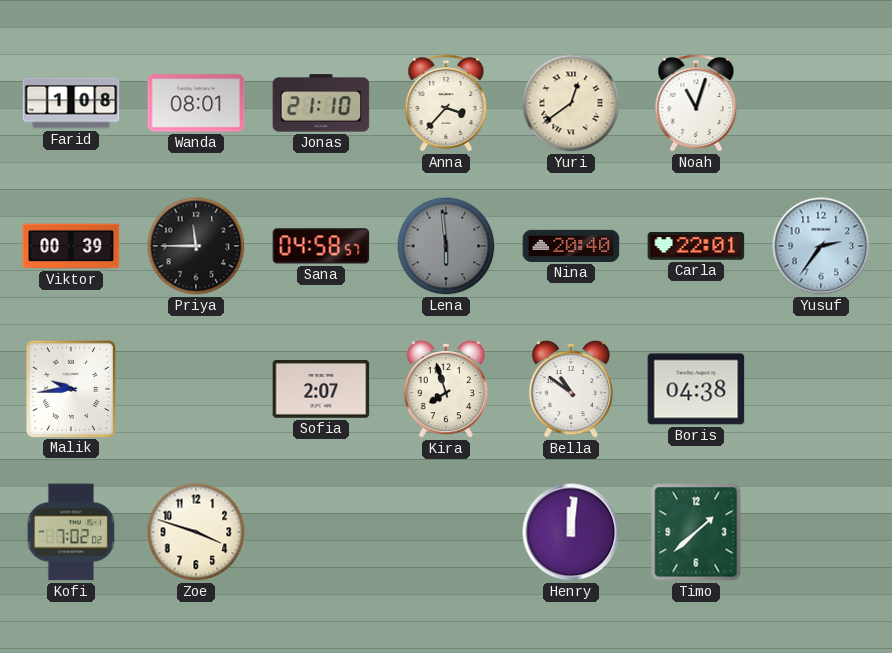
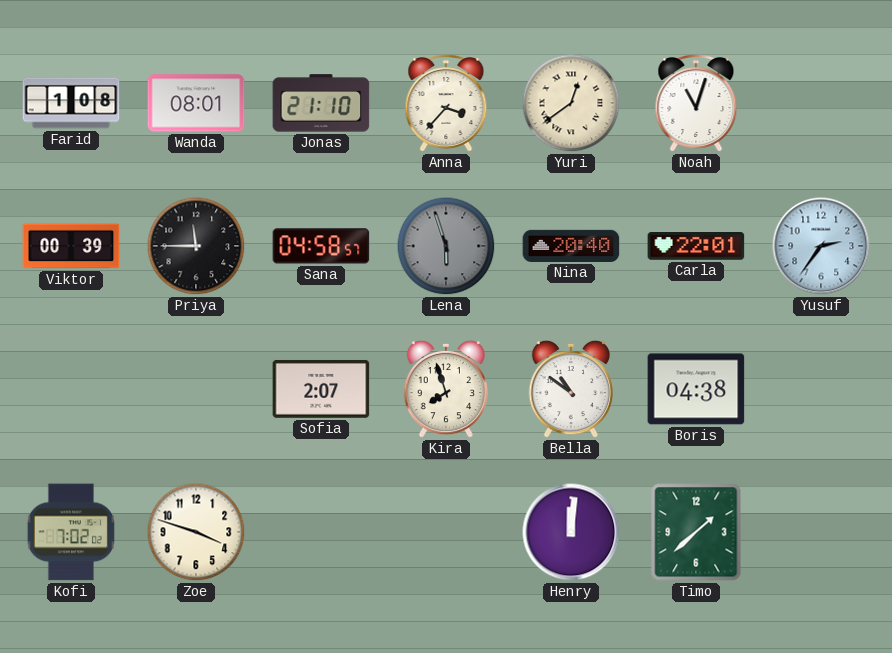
Lena: 5:59 -> 5:57
Malik: 9:44 -> none
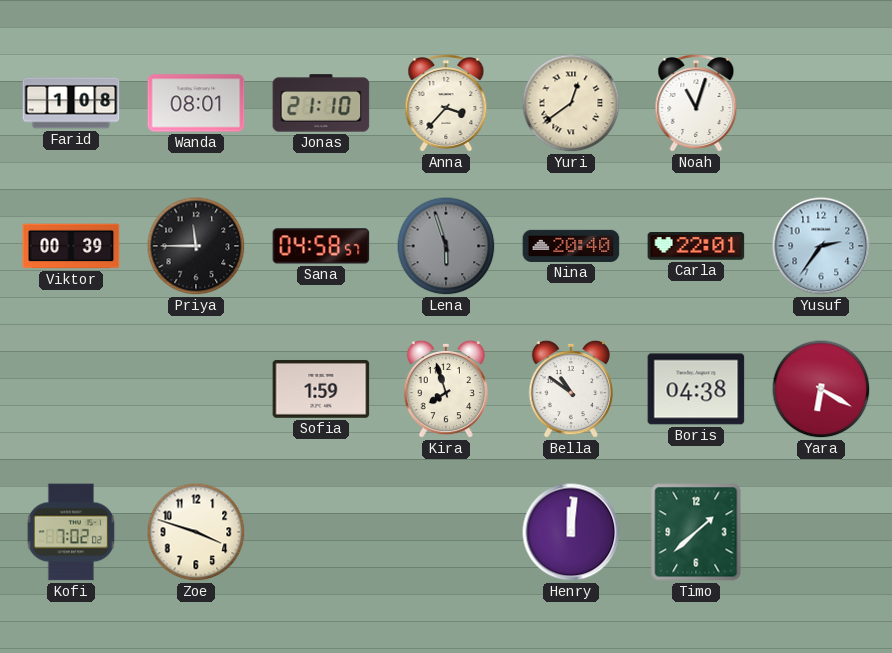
Sofia: 2:07 -> 1:59
Yara: none -> 6:20
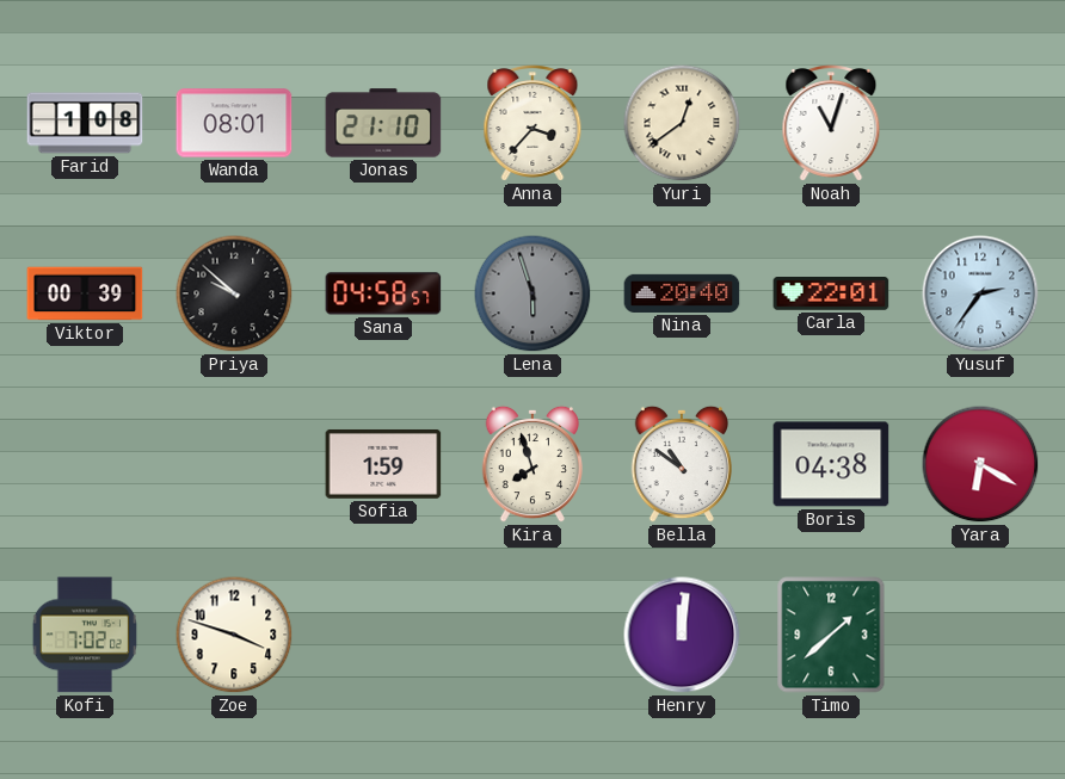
Priya: 11:45 -> 9:52
